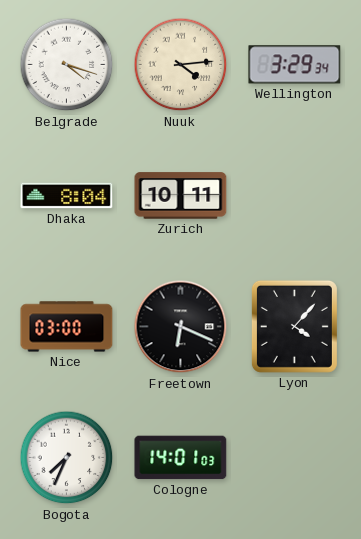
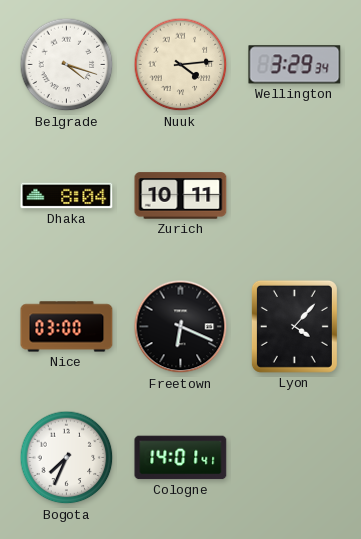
Cologne: 14:01:03 -> 14:01:41
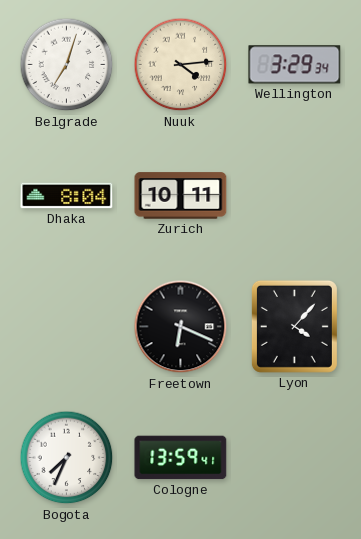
Belgrade: 4:18 -> 7:03
Nice: 03:00 -> none
Cologne: 14:01 -> 13:59
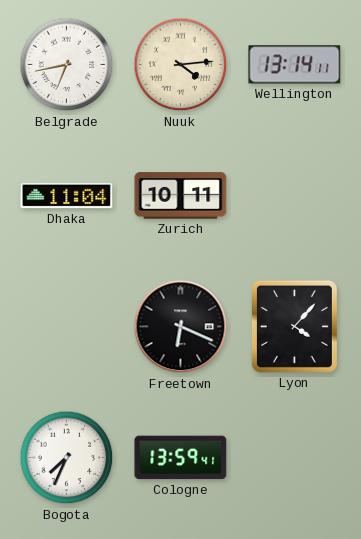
Belgrade: 7:03 -> 6:43
Wellington: 3:29 -> 13:14
Dhaka: 8:04 -> 11:04
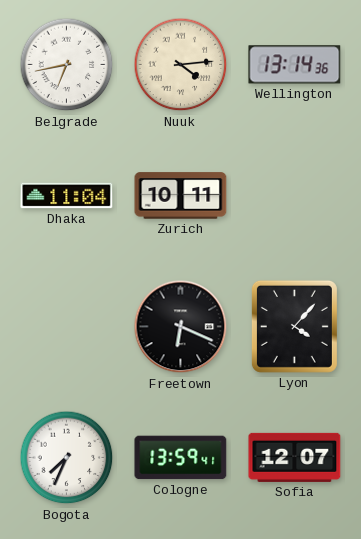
Wellington: 13:14:11 -> 13:14:36
Sofia: none -> 12:07
